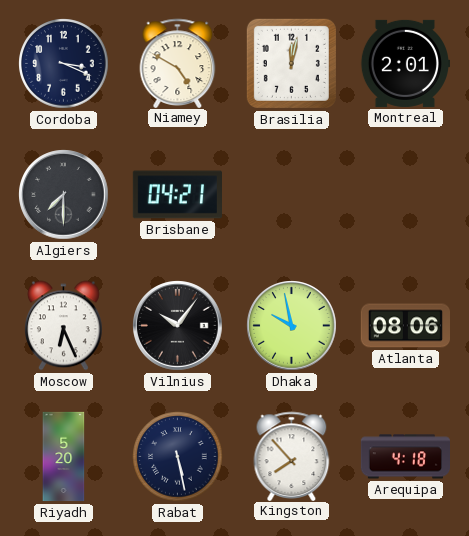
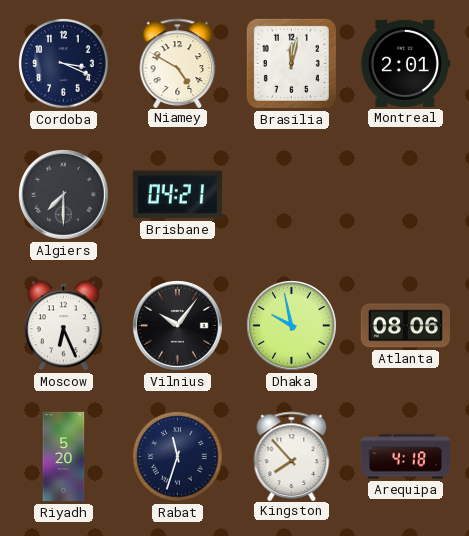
Rabat: 5:28 -> 11:33
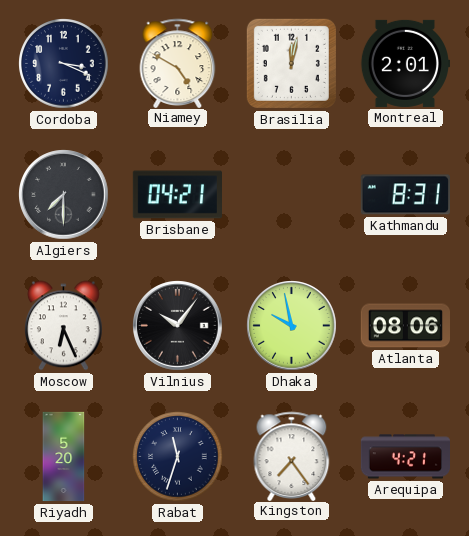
Kathmandu: none -> 8:31
Kingston: 7:53 -> 7:24
Arequipa: 4:18 -> 4:21
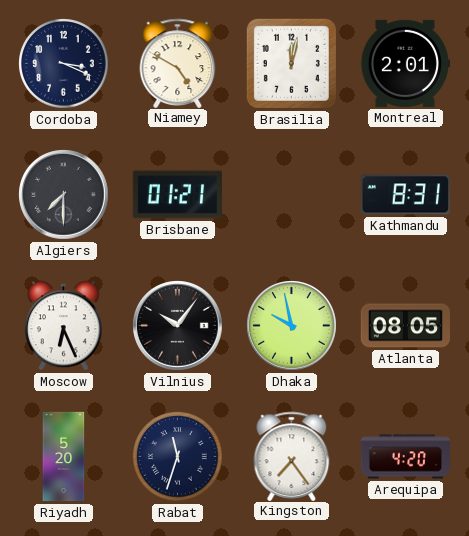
Brisbane: 04:21 -> 01:21
Atlanta: 08:06 -> 08:05
Arequipa: 4:21 -> 4:20
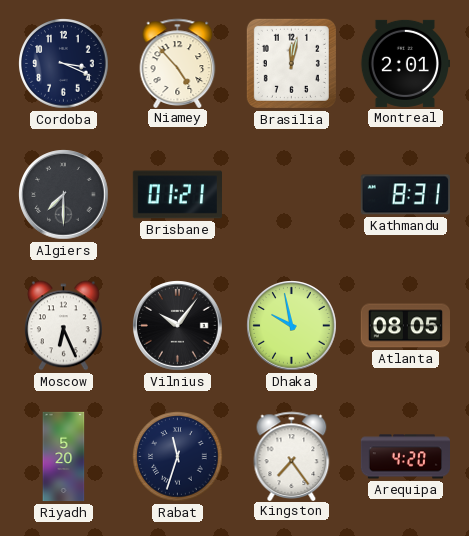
Niamey: 4:50 -> 4:53
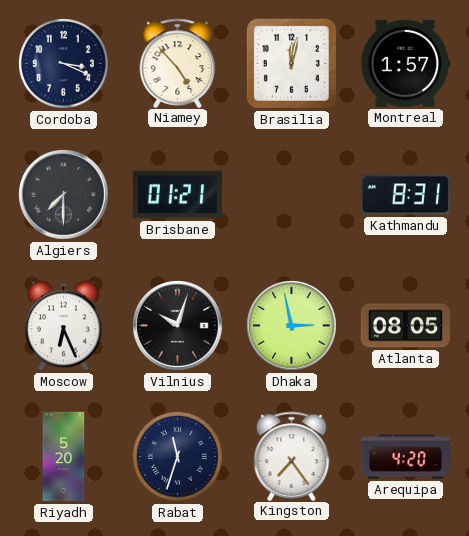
Montreal: 2:01 -> 1:57
Vilnius: 10:06 -> 10:03
Dhaka: 9:58 -> 2:58
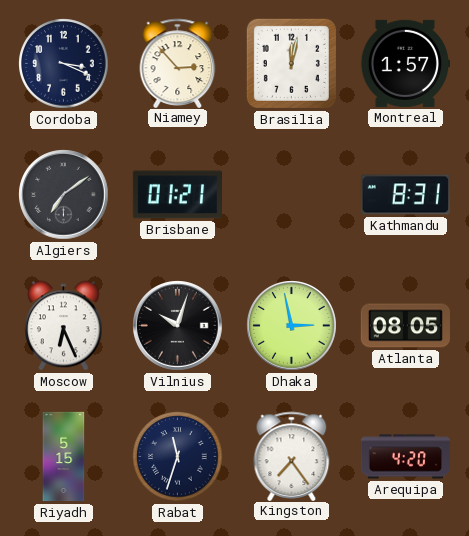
Niamey: 4:53 -> 2:53
Algiers: 7:30 -> 7:09
Riyadh: 5:20 -> 5:15
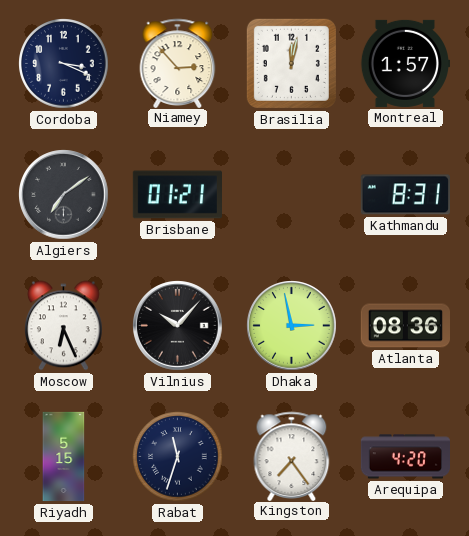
Vilnius: 10:03 -> 10:07
Atlanta: 08:05 -> 08:36
